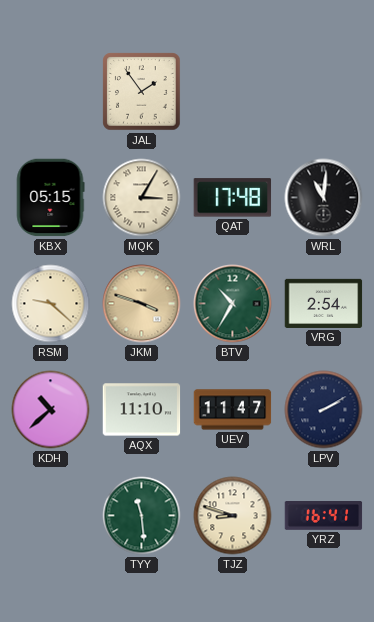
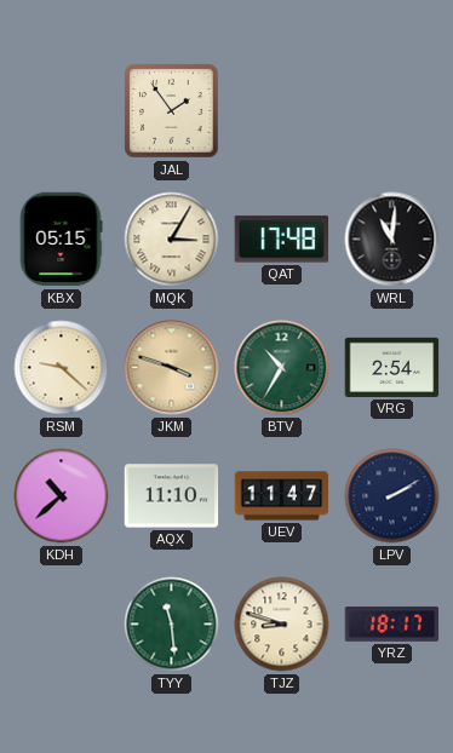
YRZ: 16:41 -> 18:17
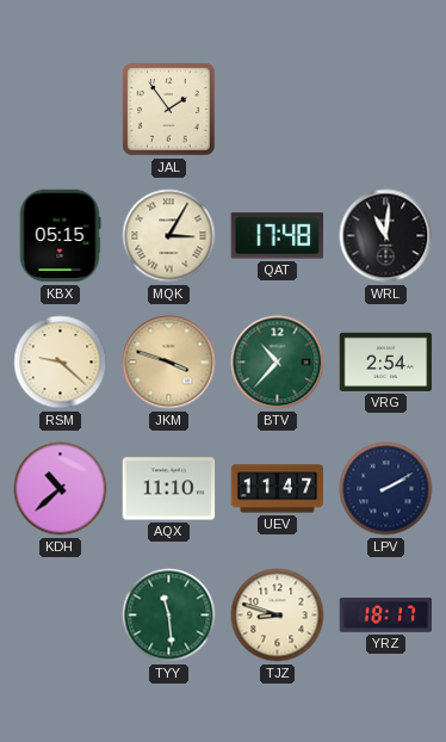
BTV: 10:35 -> 10:37
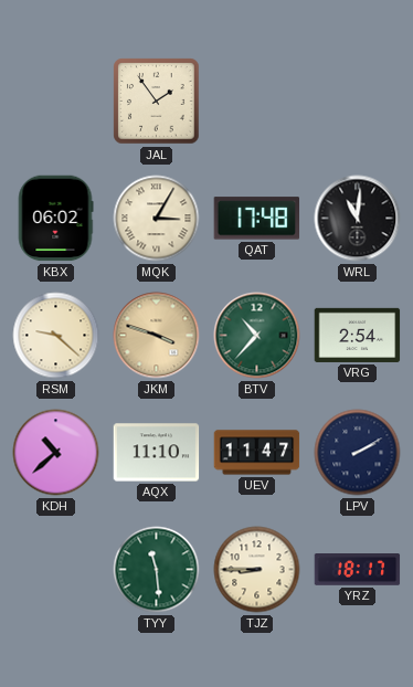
KBX: 05:15 -> 06:02
TJZ: 8:48 -> 8:45
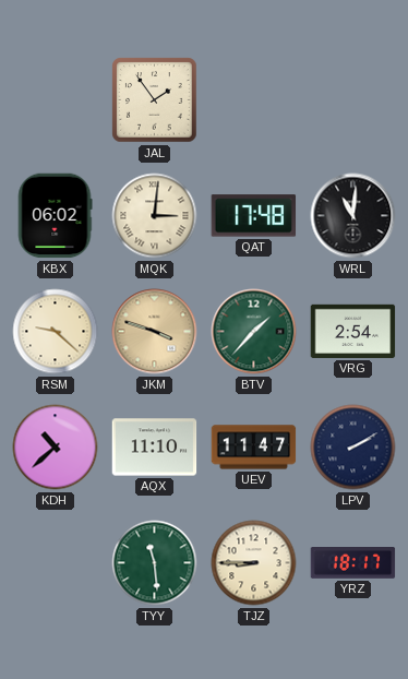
MQK: 3:05 -> 3:01
BTV: 10:37 -> 1:37
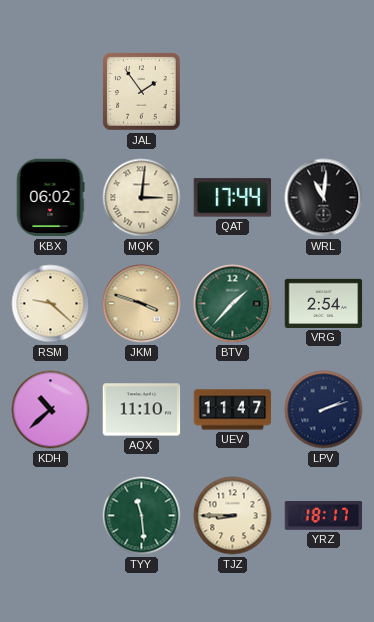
QAT: 17:48 -> 17:44
LPV: 2:10 -> 2:12
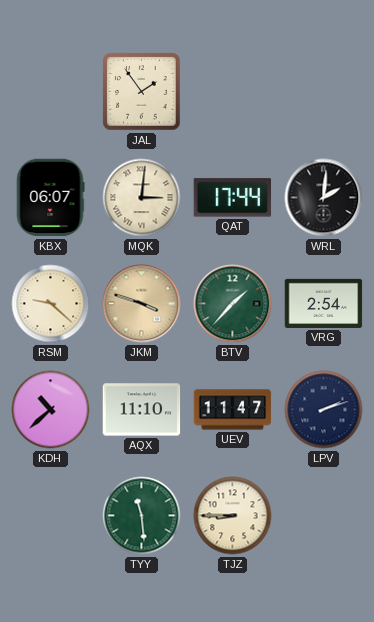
KBX: 06:02 -> 06:07
WRL: 11:01 -> 2:01
YRZ: 18:17 -> none
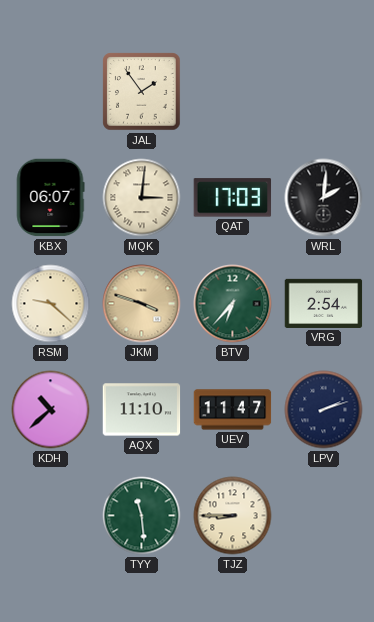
QAT: 17:44 -> 17:03
BTV: 1:37 -> 6:37
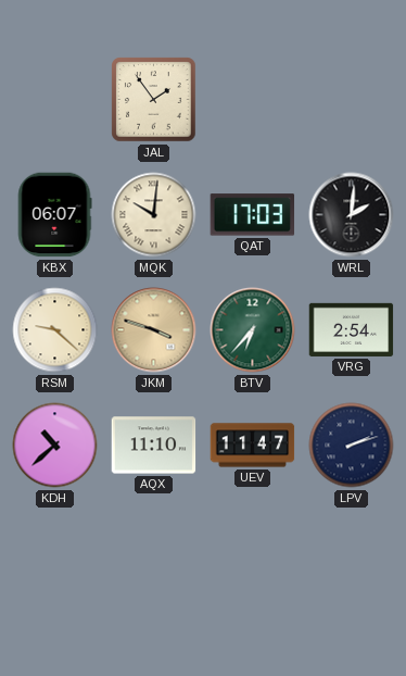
MQK: 3:01 -> 10:01
TYY: 11:29 -> none
TJZ: 8:45 -> none
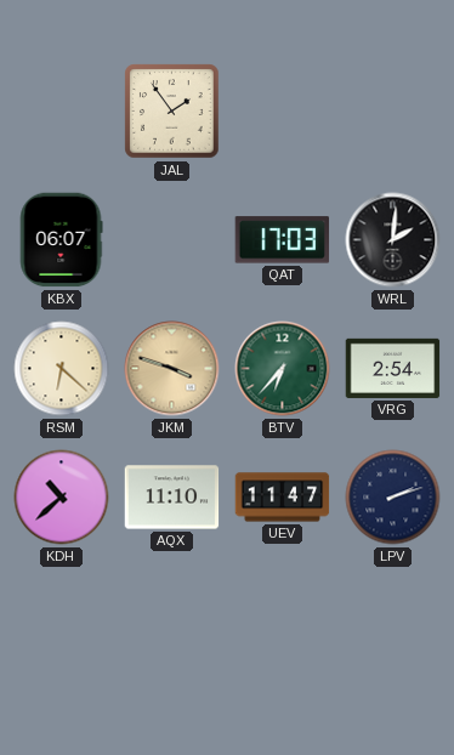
MQK: 10:01 -> none
RSM: 9:22 -> 6:22
